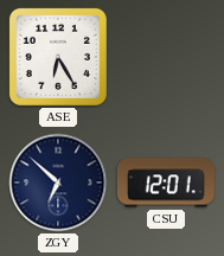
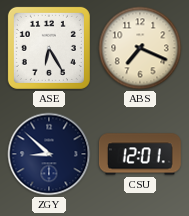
ABS: none -> 7:19
ZGY: 6:52 -> 8:52
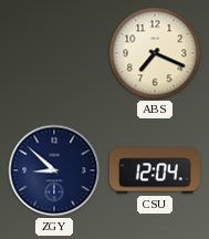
ASE: 6:25 -> none
CSU: 12:01 -> 12:04
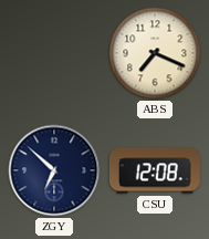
ZGY: 8:52 -> 6:52
CSU: 12:04 -> 12:08
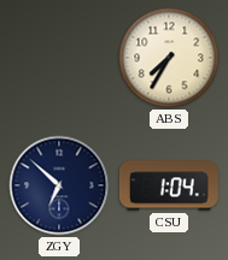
ABS: 7:19 -> 7:35
CSU: 12:08 -> 1:04
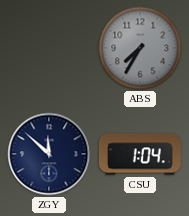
ABS dial: cream -> grey
ZGY: 6:52 -> 11:52
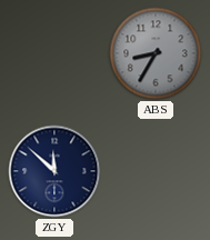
ABS: 7:35 -> 8:35
CSU: 1:04 -> none
